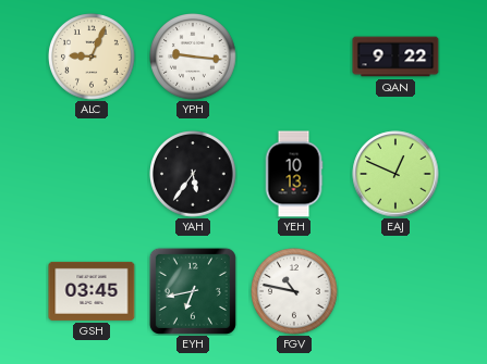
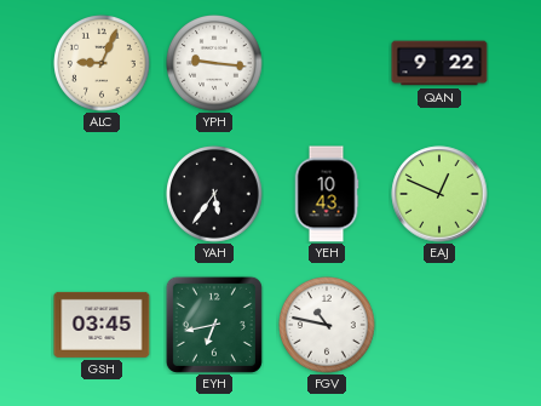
YEH: 10:13 -> 10:43
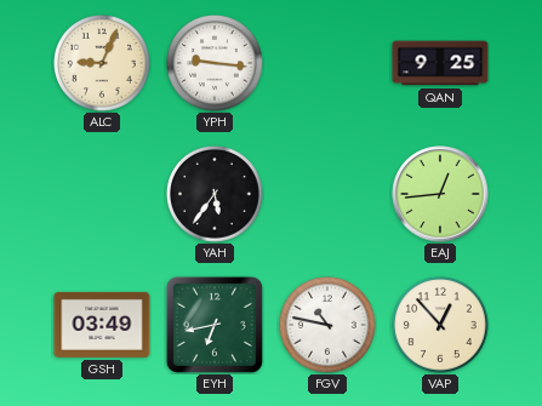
QAN: 9:22 -> 9:25
YEH: 10:43 -> none
EAJ: 12:49 -> 12:44
GSH: 03:45 -> 03:49
VAP: none -> 12:53
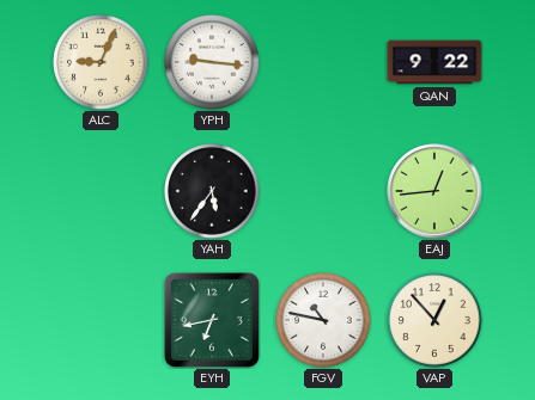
QAN: 9:25 -> 9:22
GSH: 03:49 -> none
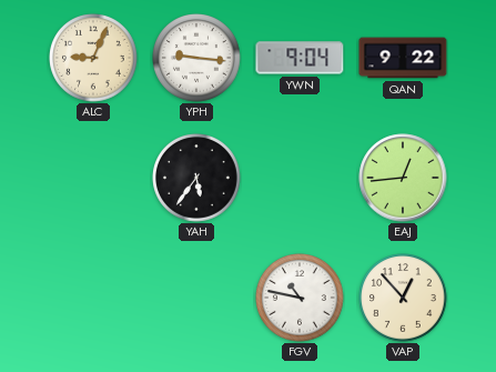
YWN: none -> 9:04
EYH: 6:43 -> none
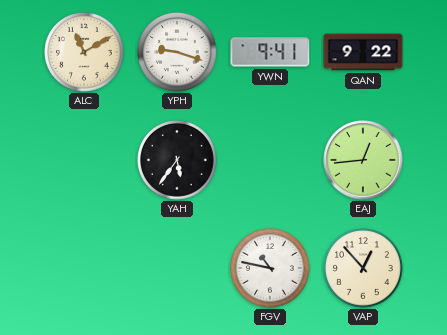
ALC: 9:04 -> 11:10
YPH: 9:16 -> 9:18
YWN: 9:04 -> 9:41
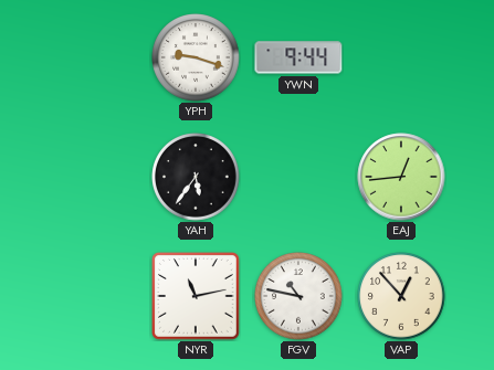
ALC: 11:10 -> none
YWN: 9:41 -> 9:44
QAN: 9:22 -> none
NYR: none -> 11:13
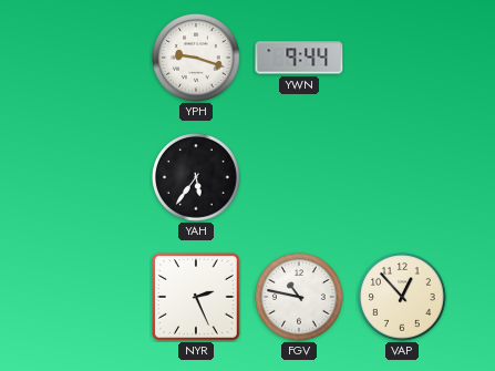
EAJ: 12:44 -> none
NYR: 11:13 -> 2:26
